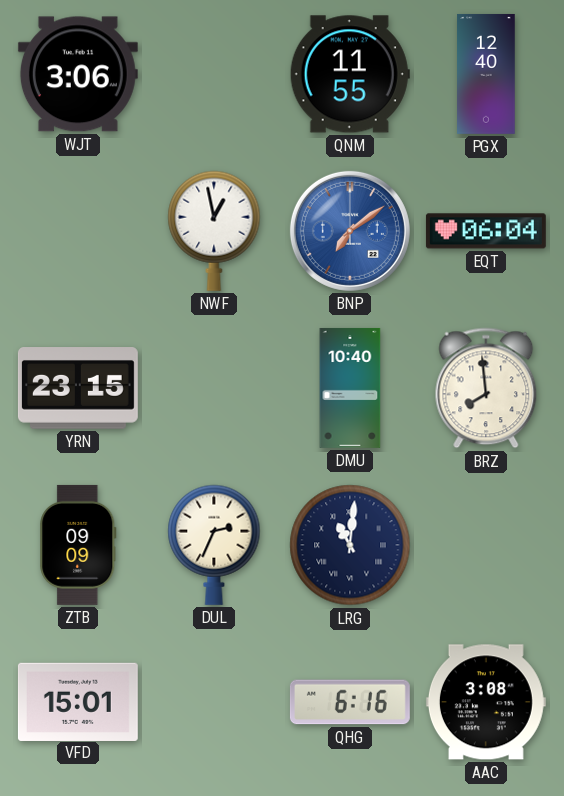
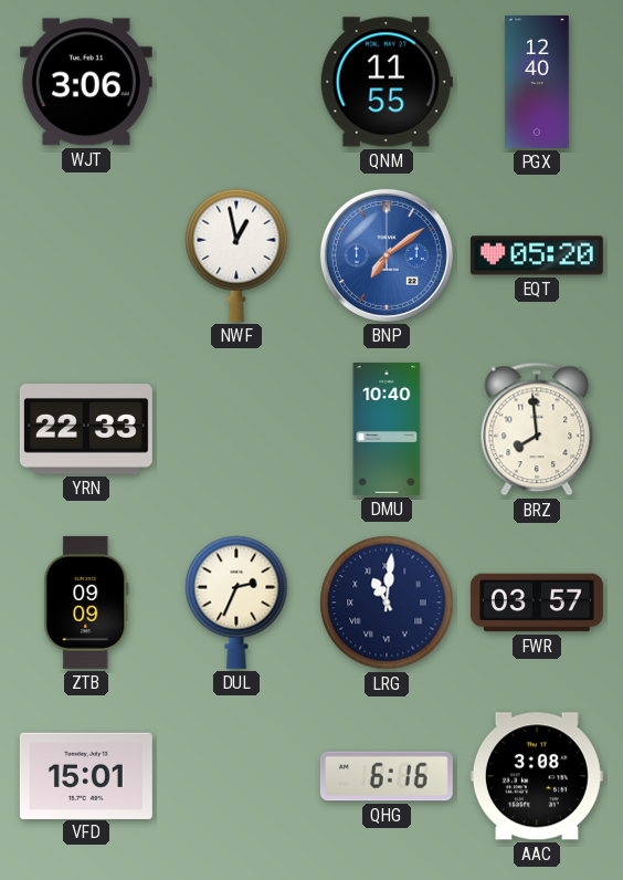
EQT: 06:04 -> 05:20
YRN: 23:15 -> 22:33
FWR: none -> 03:57
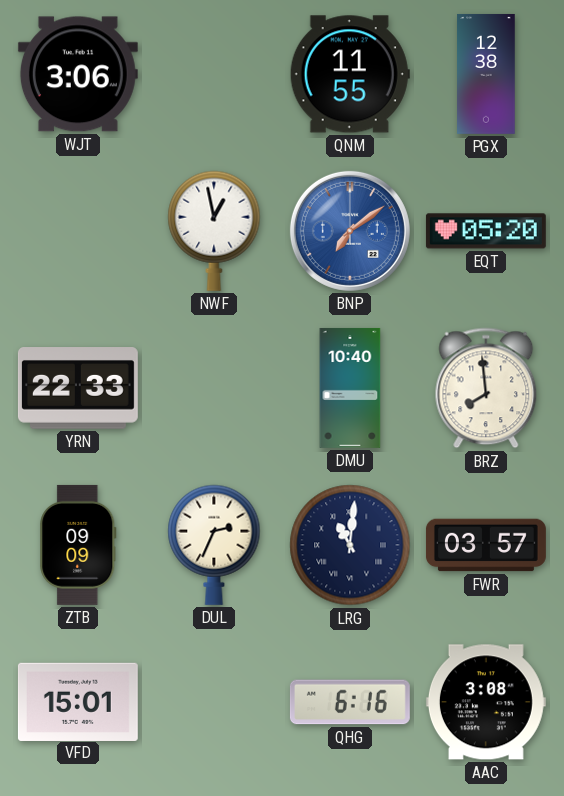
PGX: 12:40 -> 12:38
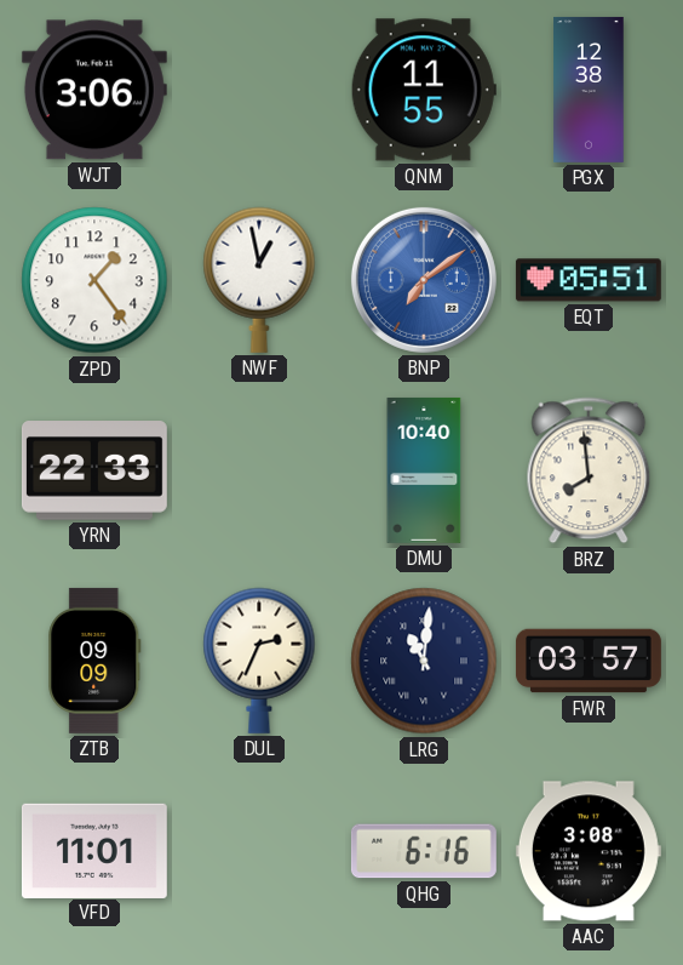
ZPD: none -> 1:24
EQT: 05:20 -> 05:51
VFD: 15:01 -> 11:01
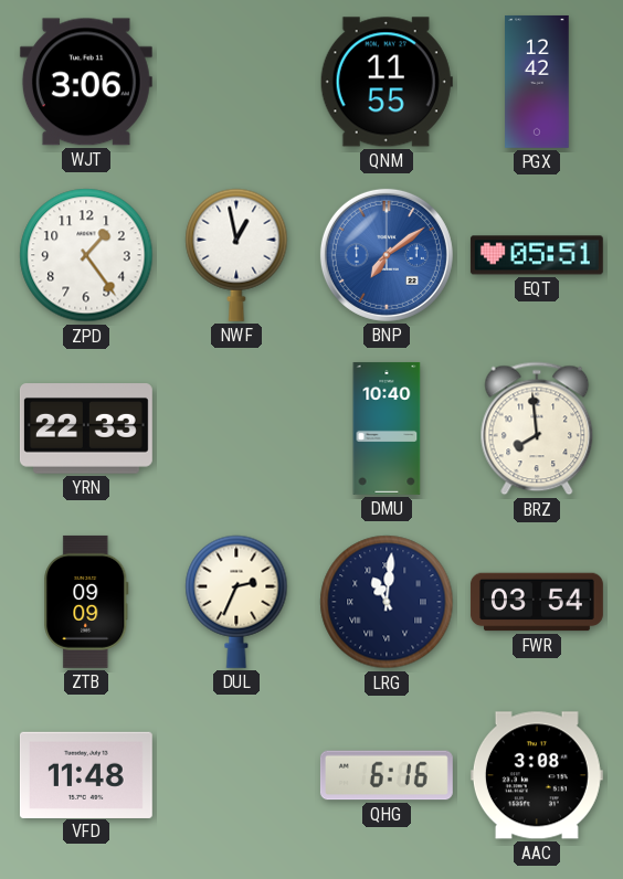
PGX: 12:38 -> 12:42
FWR: 03:57 -> 03:54
VFD: 11:01 -> 11:48
